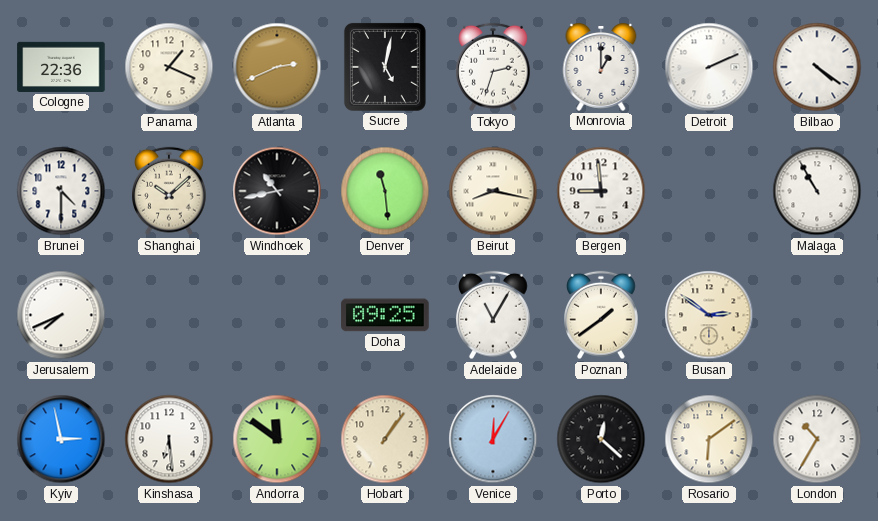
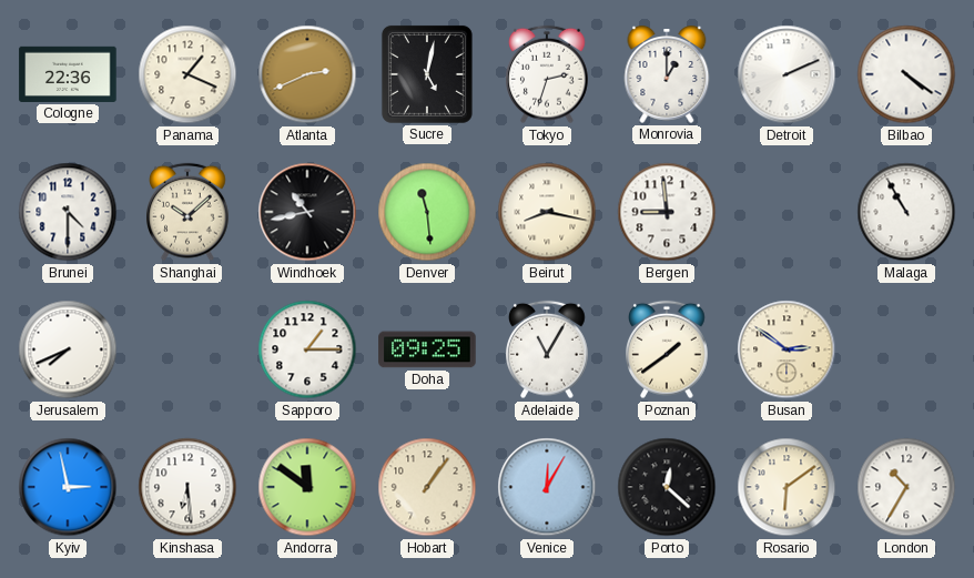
Sapporo: none -> 1:15
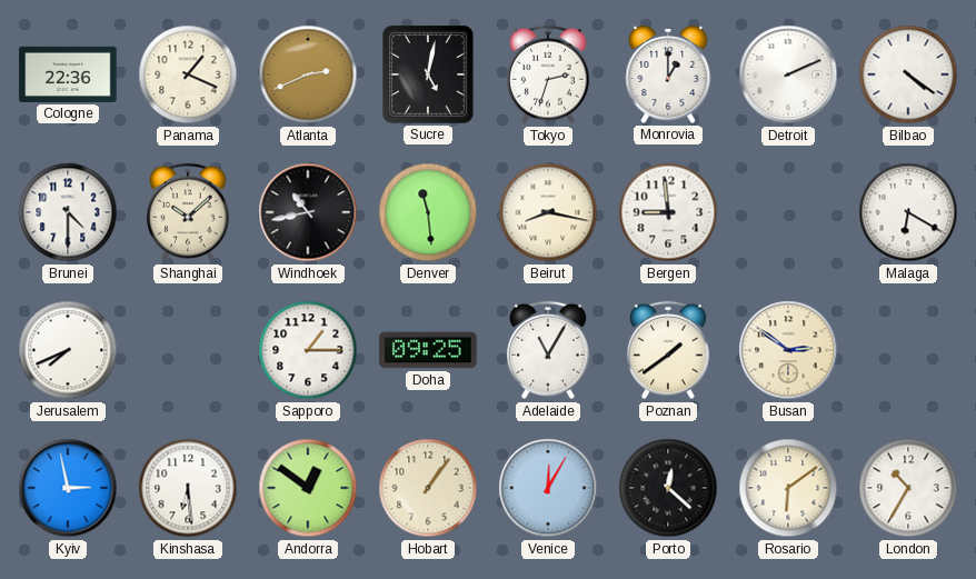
Malaga: 10:55 -> 6:20
Andorra: 11:51 -> 12:51
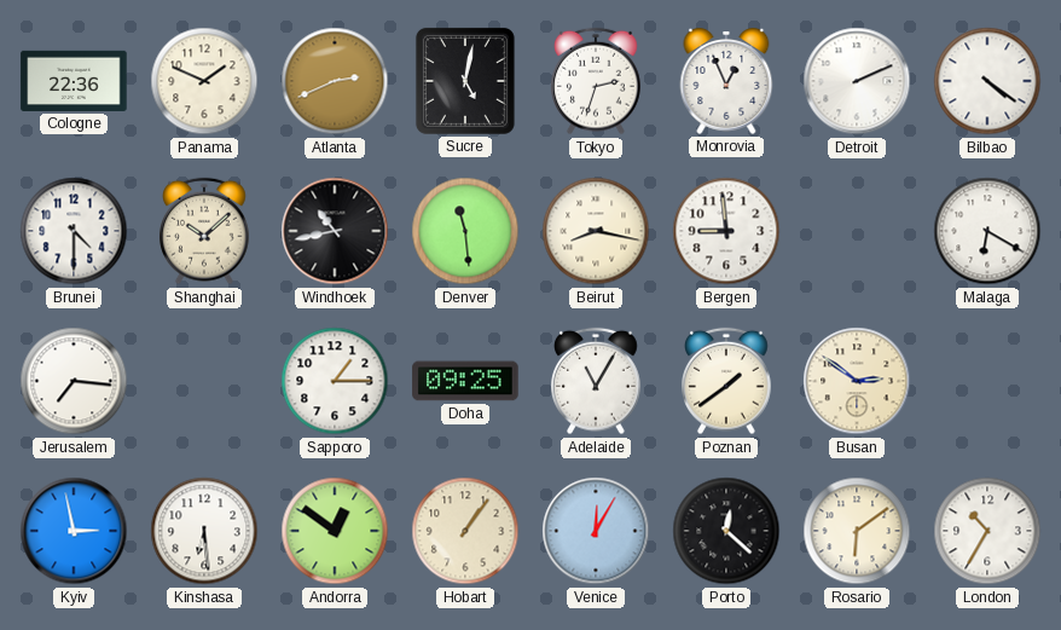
Panama: 1:19 -> 1:49
Monrovia: 1:00 -> 12:56
Jerusalem: 7:41 -> 7:16
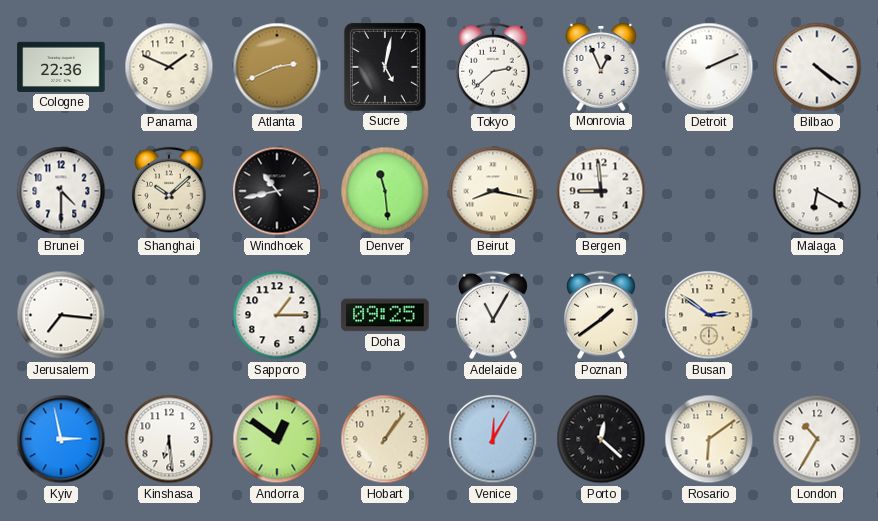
Tokyo: 2:33 -> 2:38
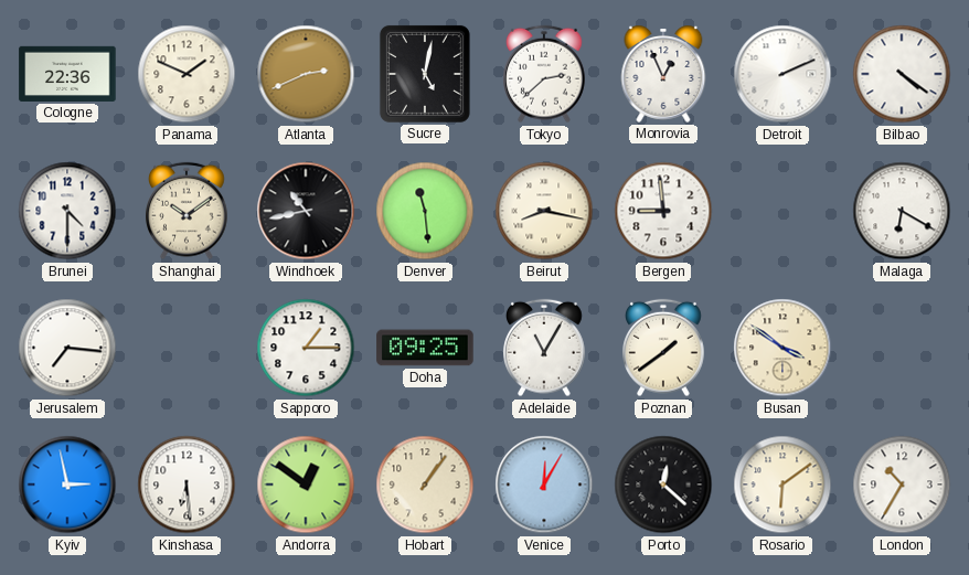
Shanghai: 10:08 -> 10:09
Busan: 2:51 -> 3:51
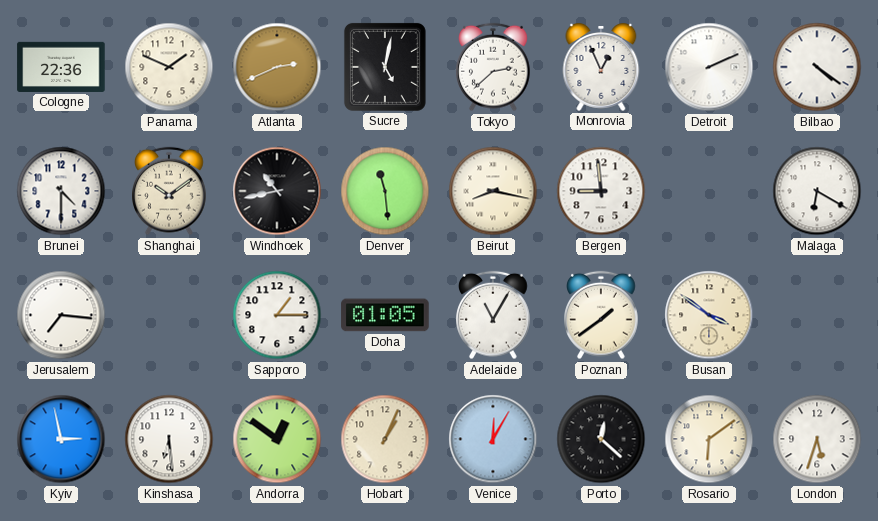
Doha: 09:25 -> 01:05
Hobart: 1:06 -> 1:04
London: 10:35 -> 5:33
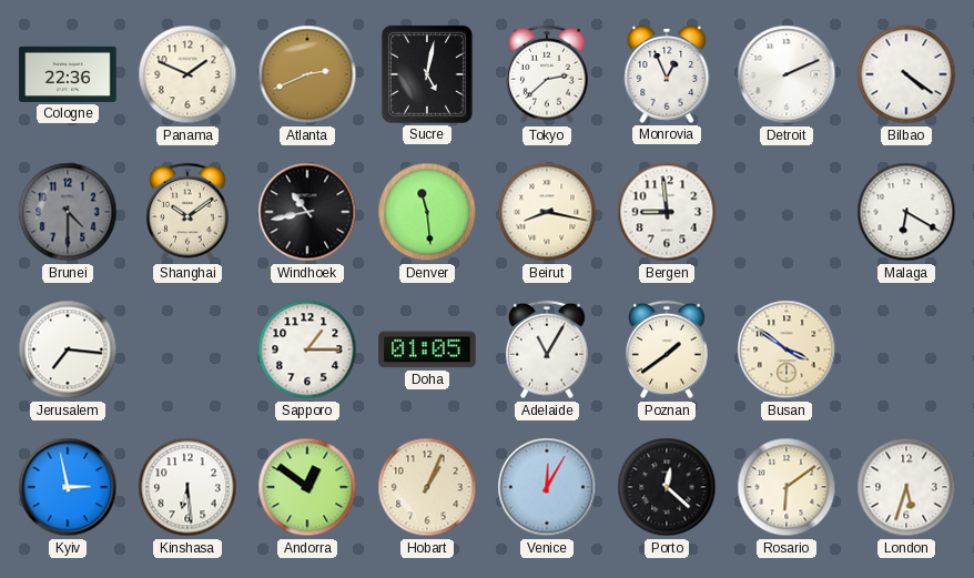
Brunei dial: white -> grey
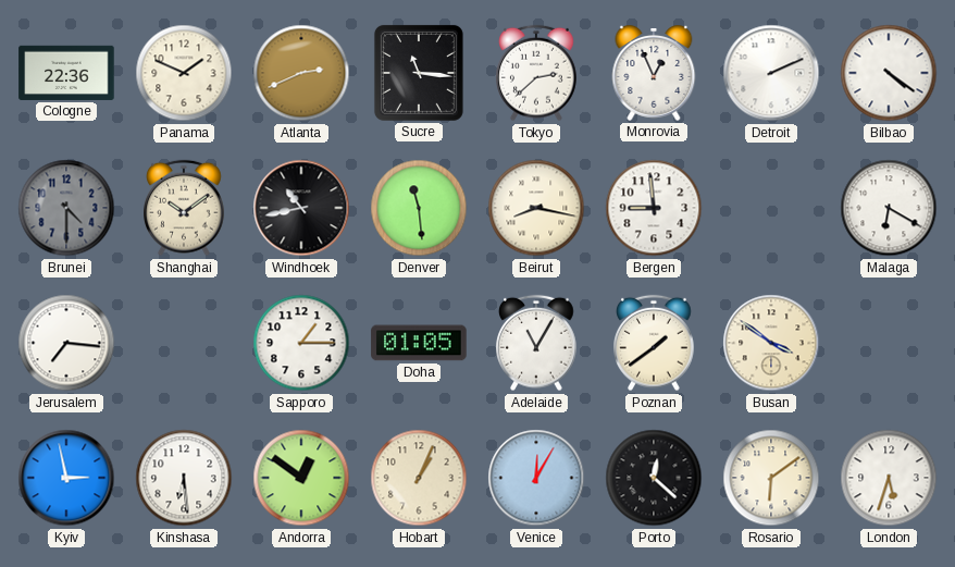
Sucre: 5:02 -> 11:16
